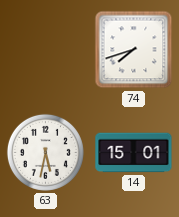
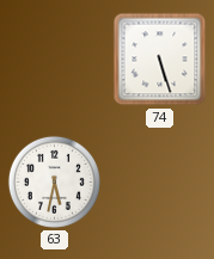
74: 7:42 -> 5:27
14: 15:01 -> none
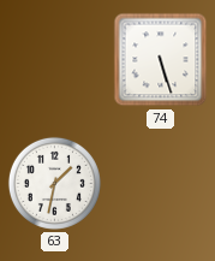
63: 5:32 -> 1:32
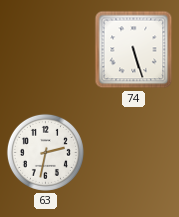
63: 1:32 -> 2:32
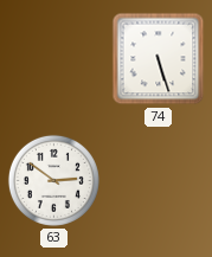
63: 2:32 -> 2:51
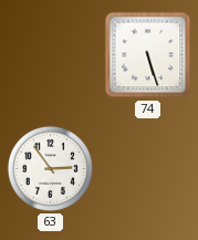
63: 2:51 -> 2:54
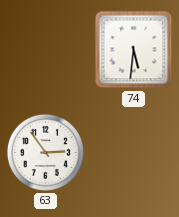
74: 5:27 -> 5:31
